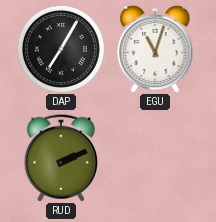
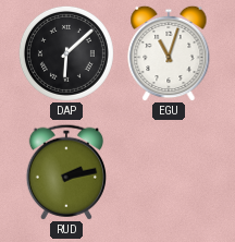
DAP: 7:05 -> 6:08
RUD: 2:11 -> 2:13
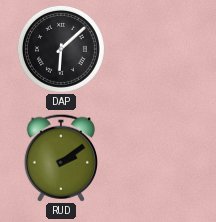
EGU: 11:03 -> none
RUD: 2:13 -> 2:09
